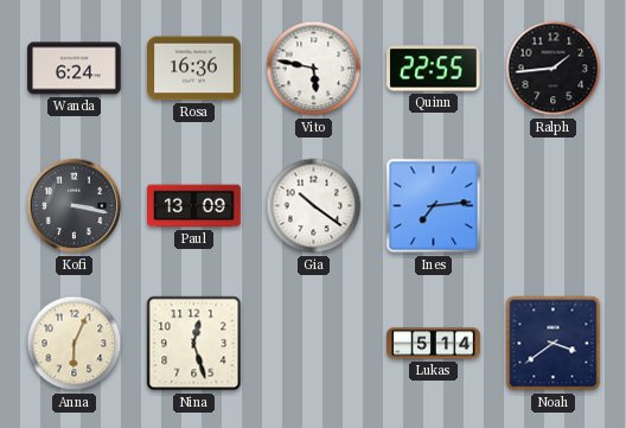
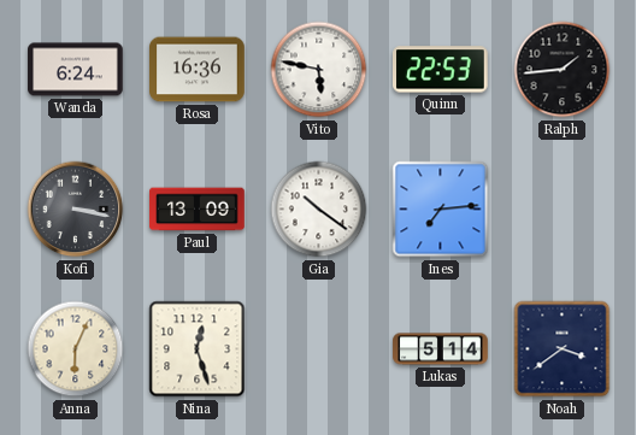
Quinn: 22:55 -> 22:53
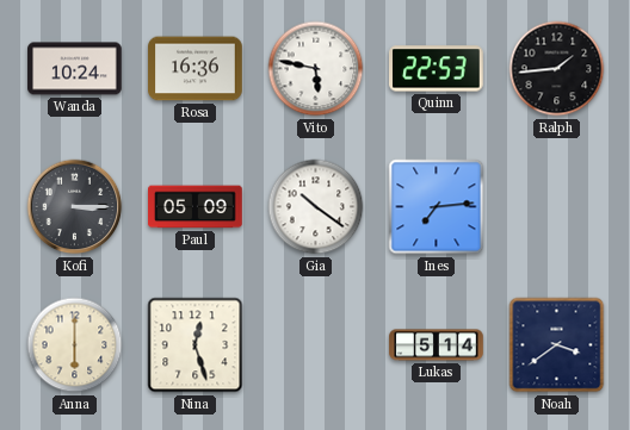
Wanda: 6:24 -> 10:24
Kofi: 3:17 -> 3:15
Paul: 13:09 -> 05:09
Anna: 6:04 -> 6:00
